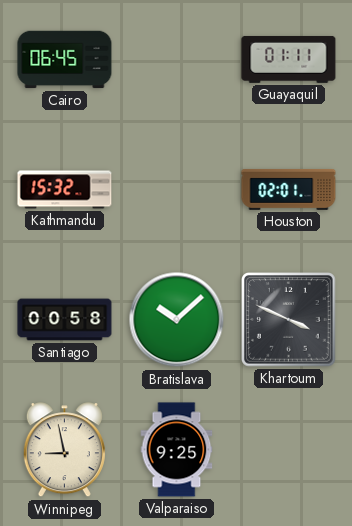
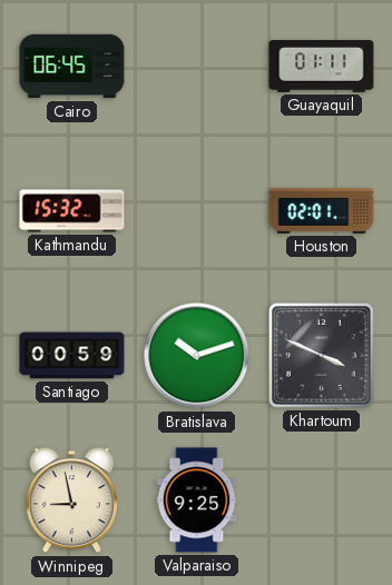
Santiago: 00:58 -> 00:59
Bratislava: 10:08 -> 10:12
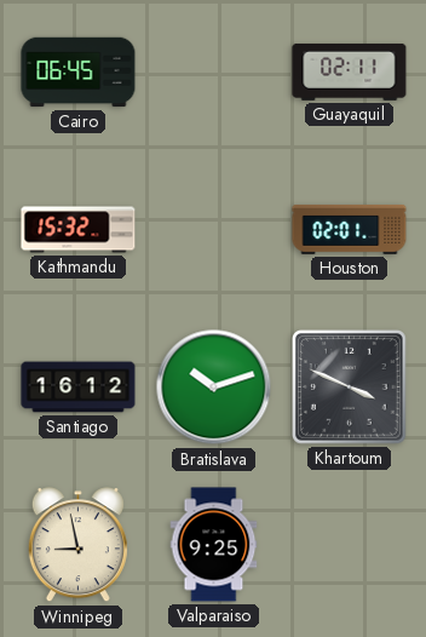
Guayaquil: 01:11 -> 02:11
Santiago: 00:59 -> 16:12
